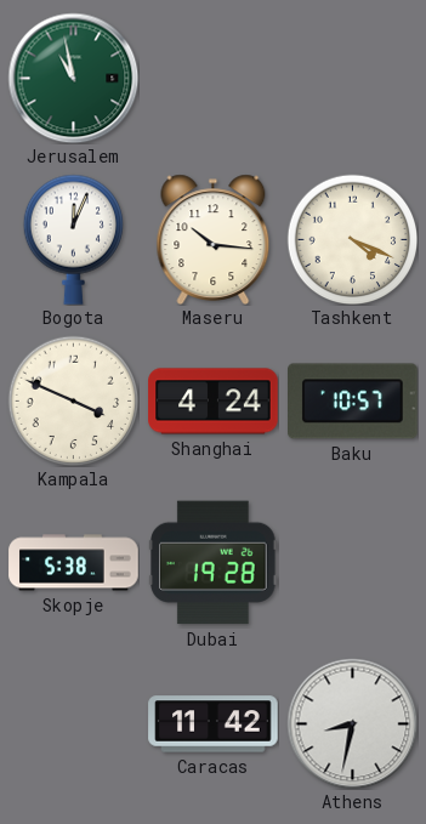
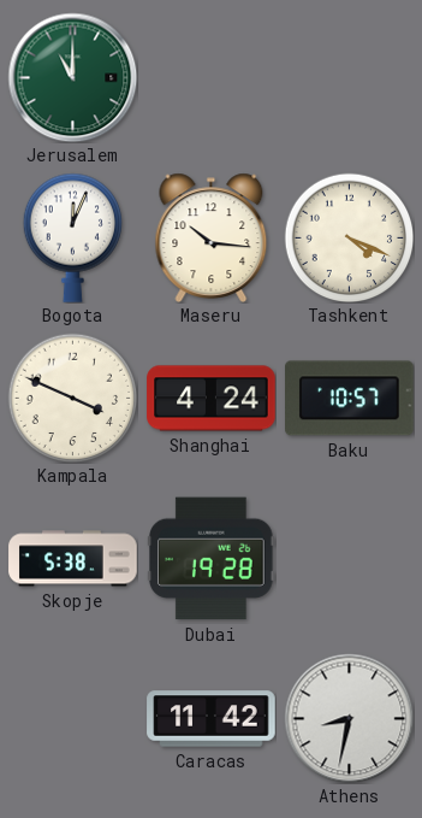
Jerusalem: 10:58 -> 11:00
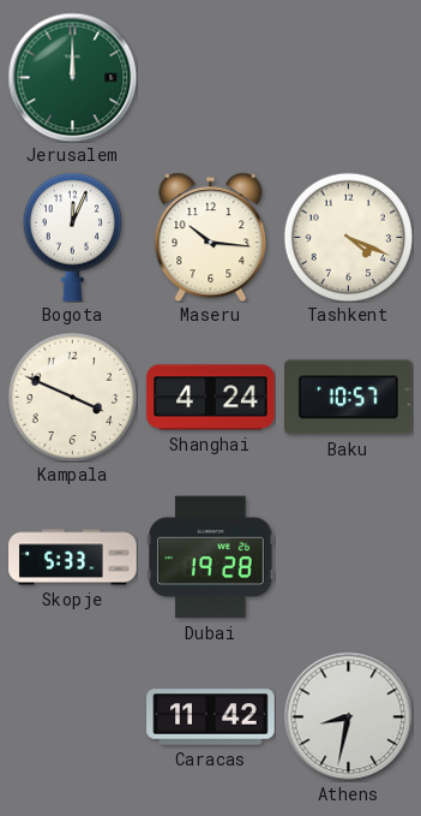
Jerusalem: 11:00 -> 12:00
Skopje: 5:38 -> 5:33
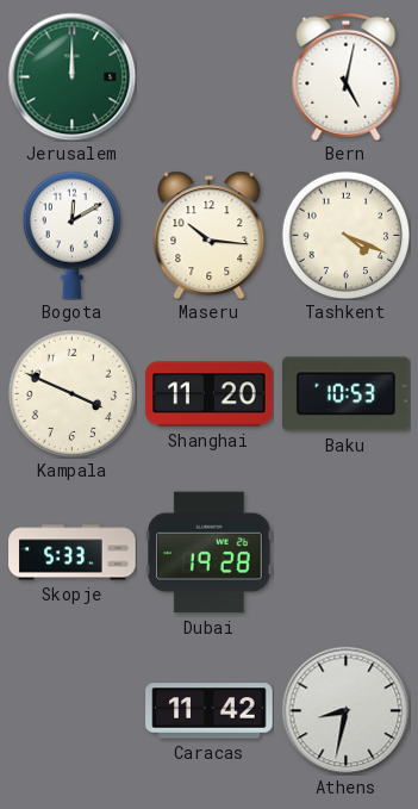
Bern: none -> 5:02
Bogota: 12:04 -> 12:10
Shanghai: 4:24 -> 11:20
Baku: 10:57 -> 10:53
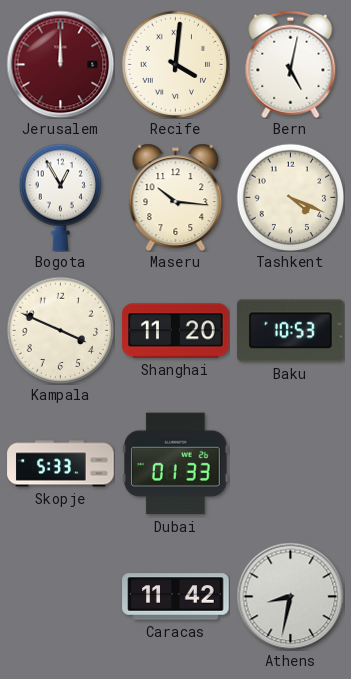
Jerusalem dial: green -> burgundy
Recife: none -> 4:01
Bogota: 12:10 -> 12:55
Dubai: 19:28 -> 01:33
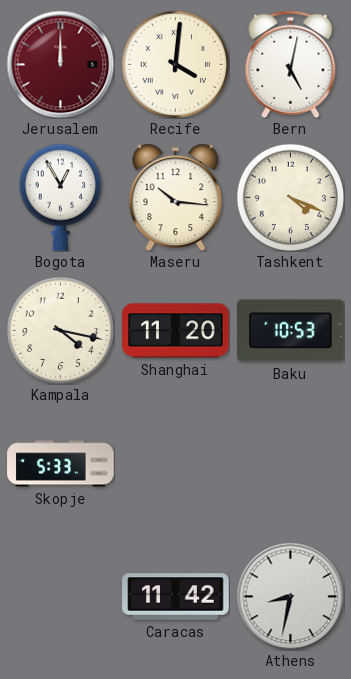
Kampala: 3:49 -> 4:17
Dubai: 01:33 -> none
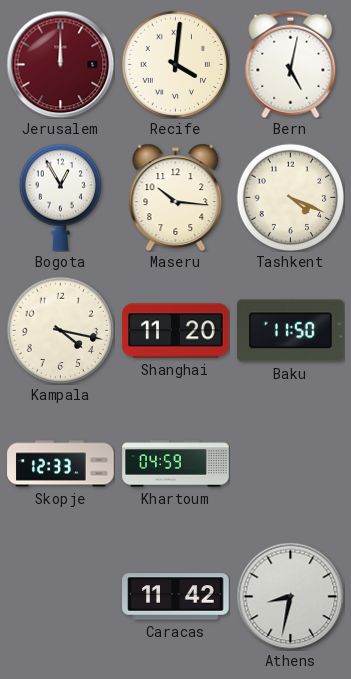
Baku: 10:53 -> 11:50
Skopje: 5:33 -> 12:33
Khartoum: none -> 04:59
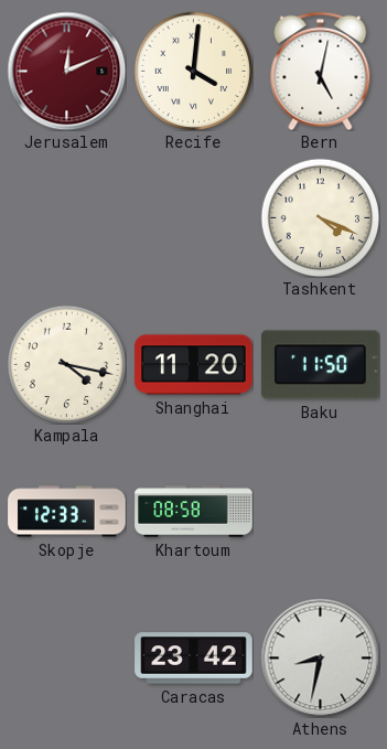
Jerusalem: 12:00 -> 12:11
Bogota: 12:55 -> none
Maseru: 10:16 -> none
Khartoum: 04:59 -> 08:58
Caracas: 11:42 -> 23:42
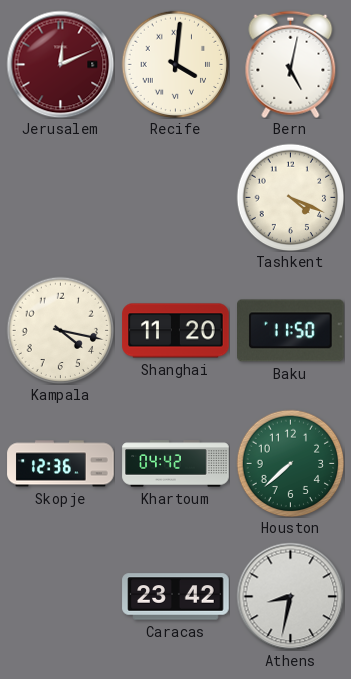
Skopje: 12:33 -> 12:36
Khartoum: 08:58 -> 04:42
Houston: none -> 7:38
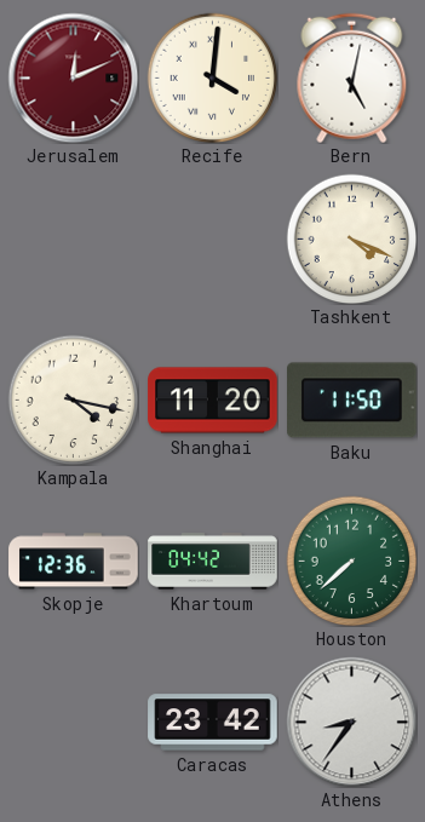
Athens: 8:32 -> 8:36
